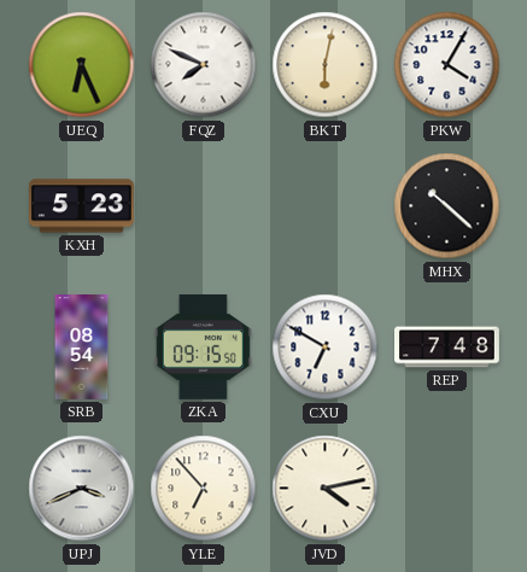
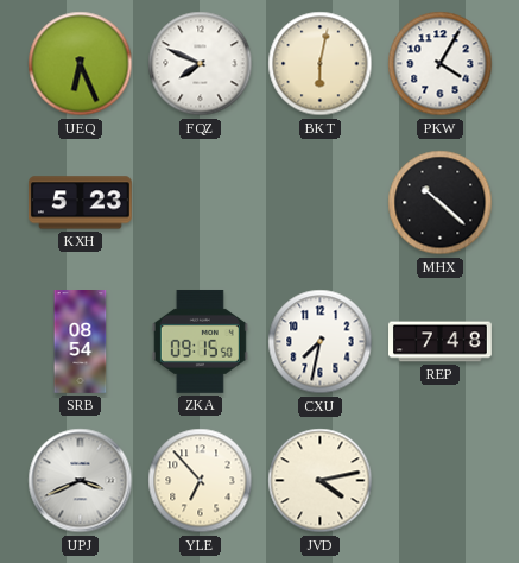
CXU: 6:50 -> 7:32
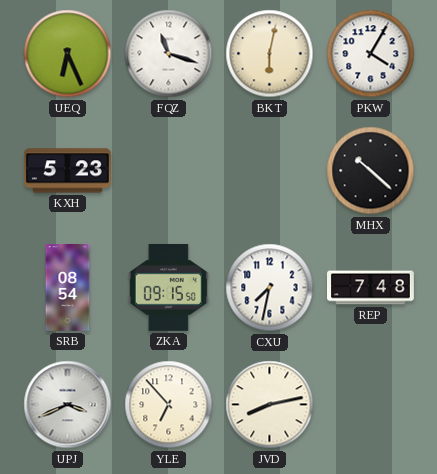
FQZ: 7:49 -> 11:18
JVD: 4:13 -> 8:13
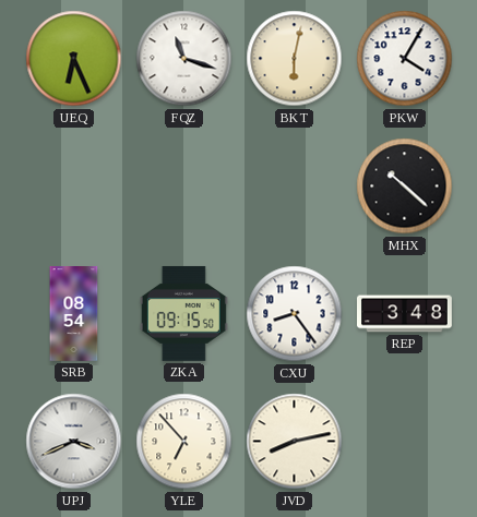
KXH: 5:23 -> none
CXU: 7:32 -> 8:24
REP: 7:48 -> 3:48
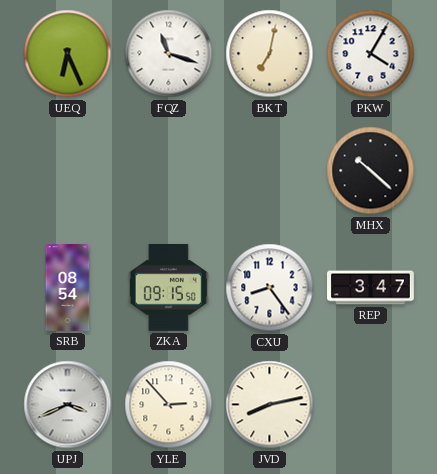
BKT: 6:02 -> 7:02
REP: 3:48 -> 3:47
YLE: 6:53 -> 2:53
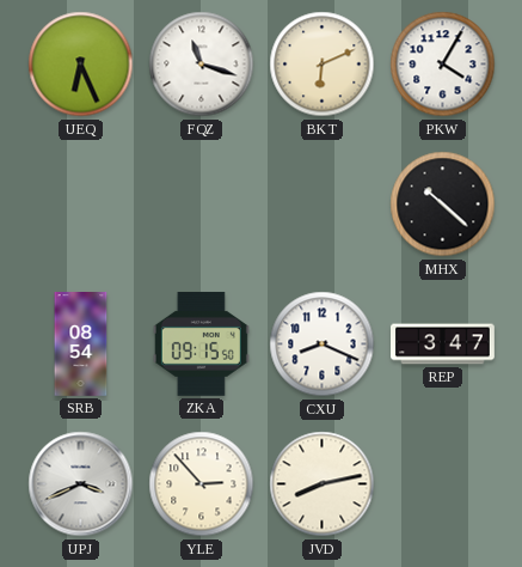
BKT: 7:02 -> 6:11
CXU: 8:24 -> 8:19
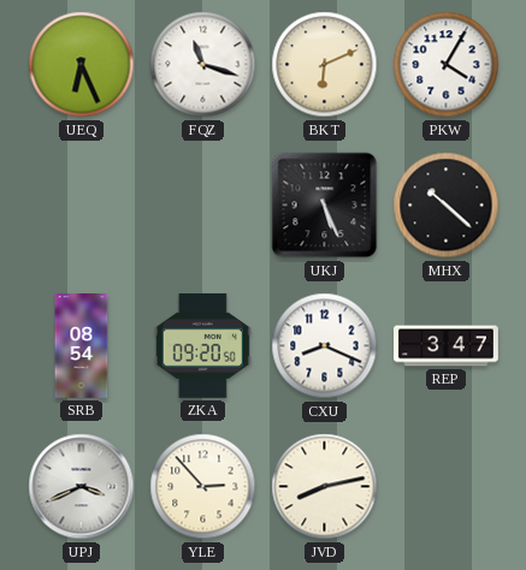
UKJ: none -> 5:26
ZKA: 09:15 -> 09:20
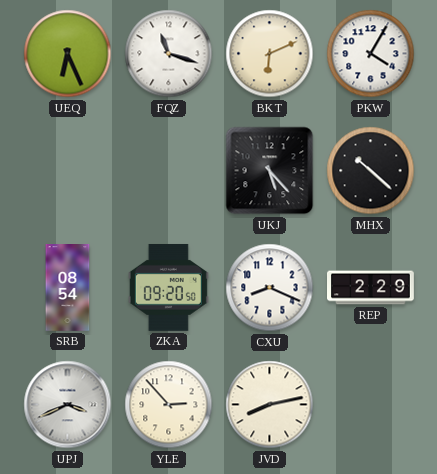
UKJ: 5:26 -> 5:23
REP: 3:47 -> 2:29
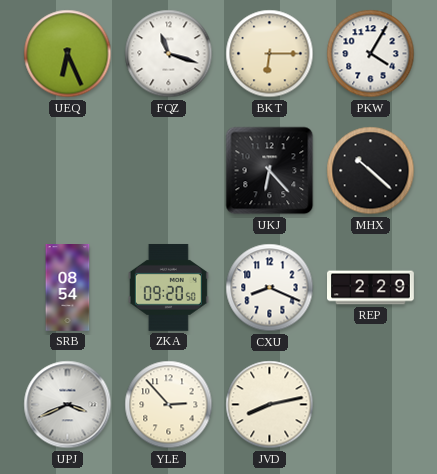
BKT: 6:11 -> 6:15
UKJ: 5:23 -> 6:23
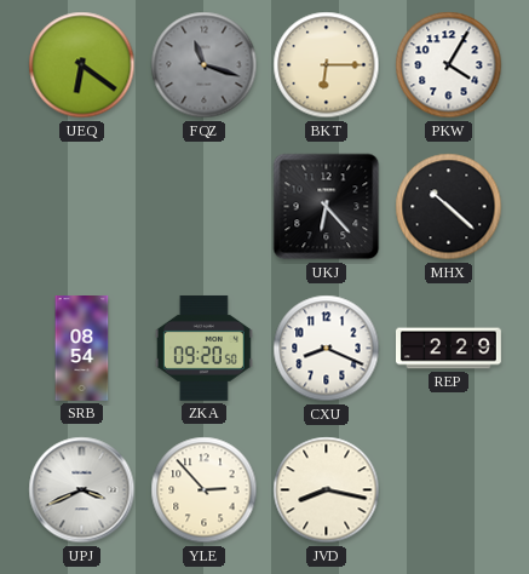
UEQ: 6:26 -> 6:21
FQZ dial: white -> grey
JVD: 8:13 -> 8:17
